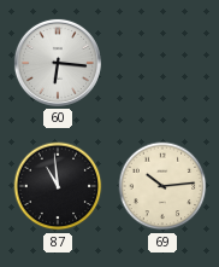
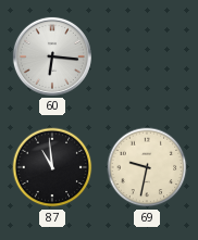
69: 10:14 -> 9:32
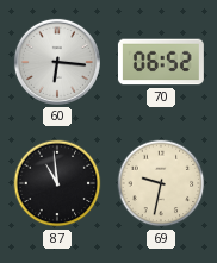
70: none -> 06:52
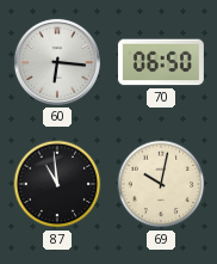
70: 06:52 -> 06:50
69: 9:32 -> 10:02
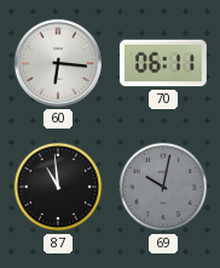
70: 06:50 -> 06:11
69 dial: cream -> grey
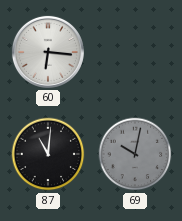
70: 06:11 -> none
87: 10:59 -> 11:01
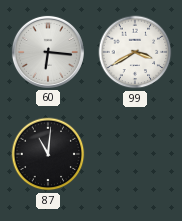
99: none -> 3:40
69: 10:02 -> none
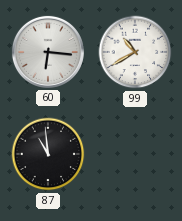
99: 3:40 -> 10:40
87: 11:01 -> 10:59
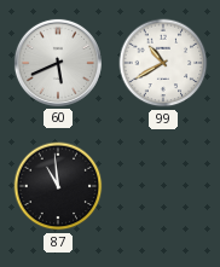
60: 6:16 -> 5:41
